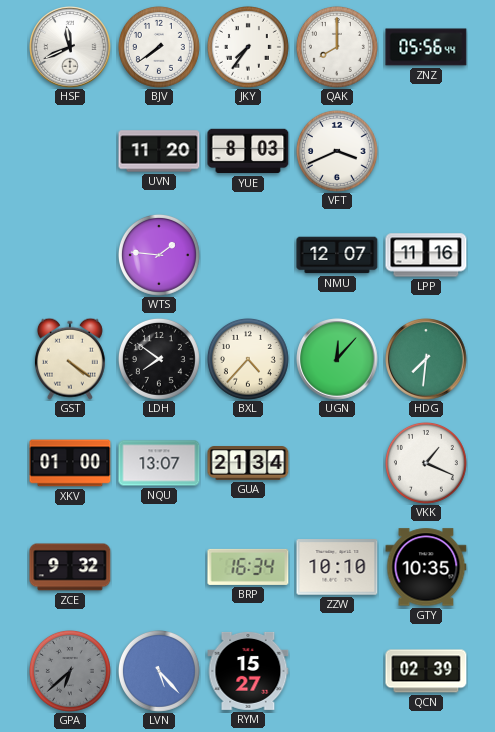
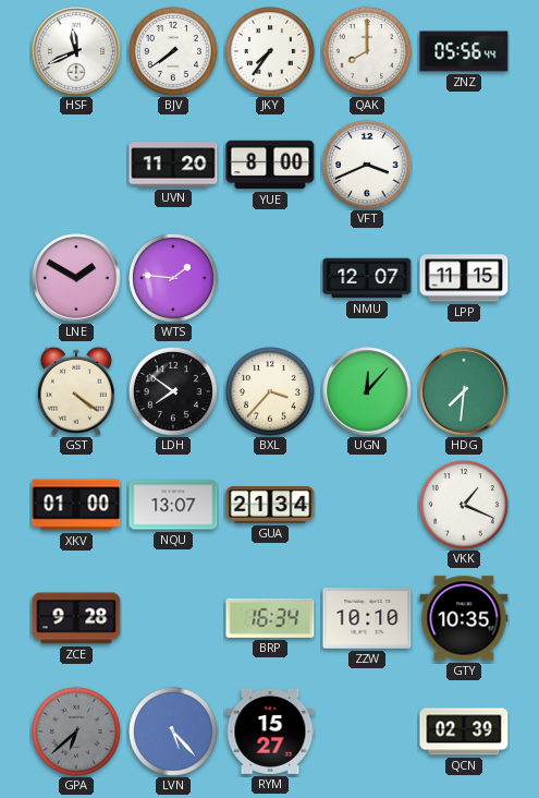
YUE: 8:03 -> 8:00
LNE: none -> 1:50
LPP: 11:16 -> 11:15
BXL: 4:37 -> 3:37
ZCE: 9:32 -> 9:28
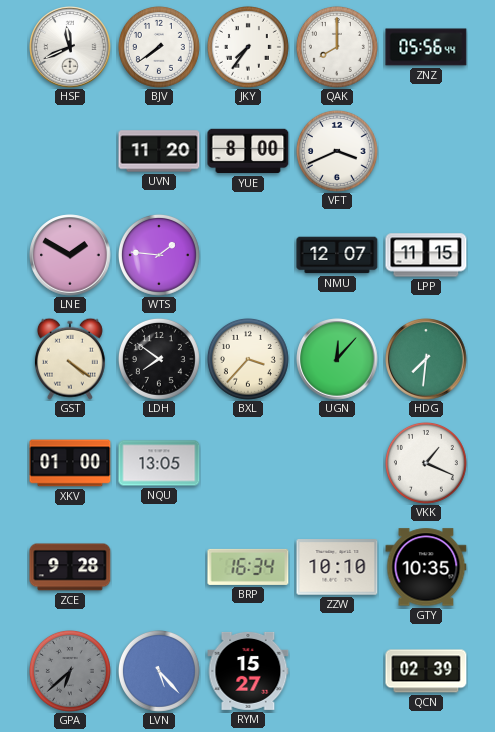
NQU: 13:07 -> 13:05
GUA: 21:34 -> none
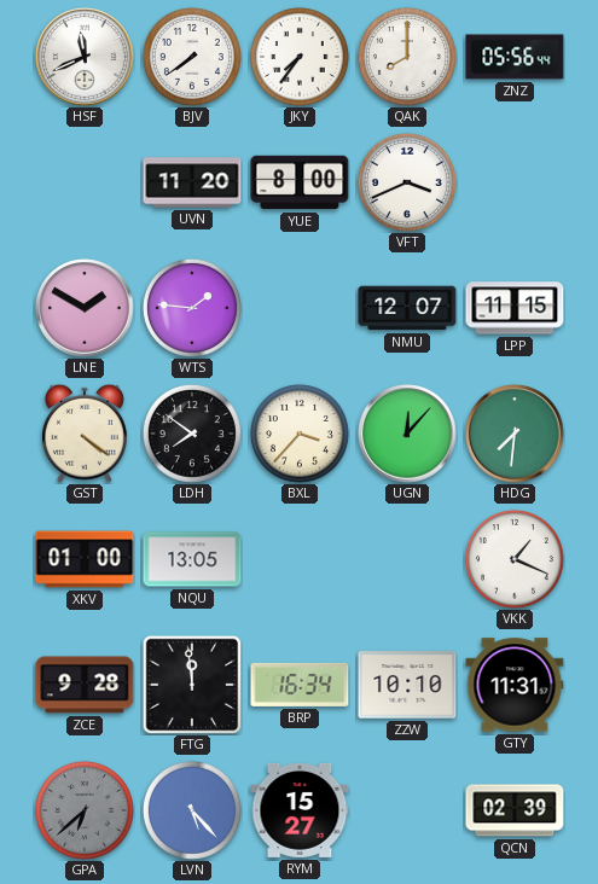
FTG: none -> 11:59
GTY: 10:35 -> 11:31
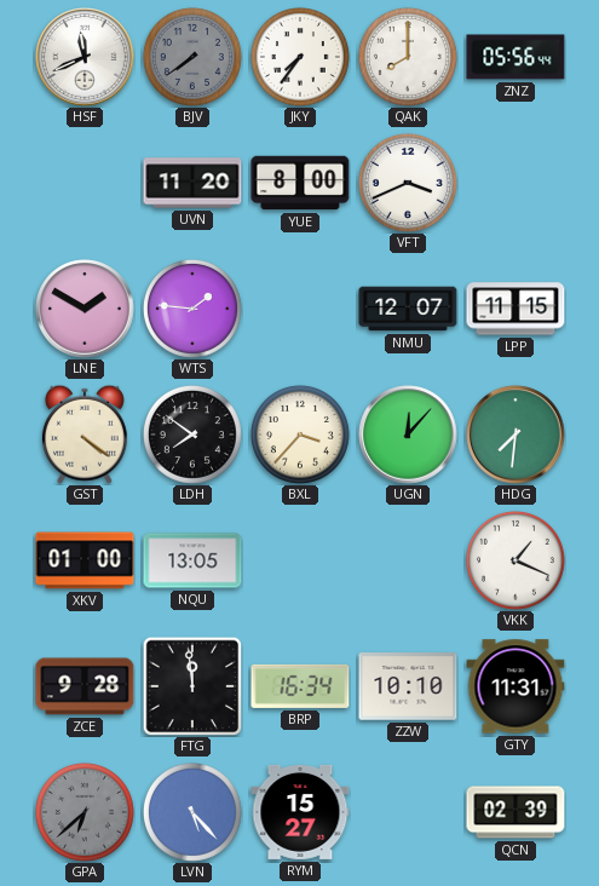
BJV dial: white -> grey
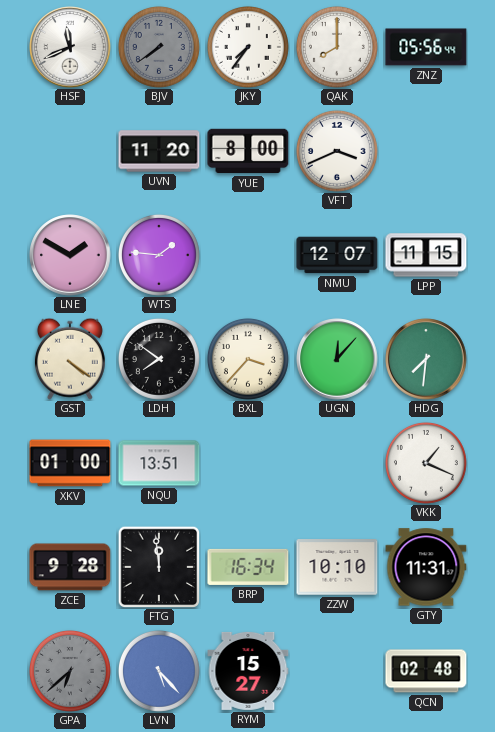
NQU: 13:05 -> 13:51
QCN: 02:39 -> 02:48
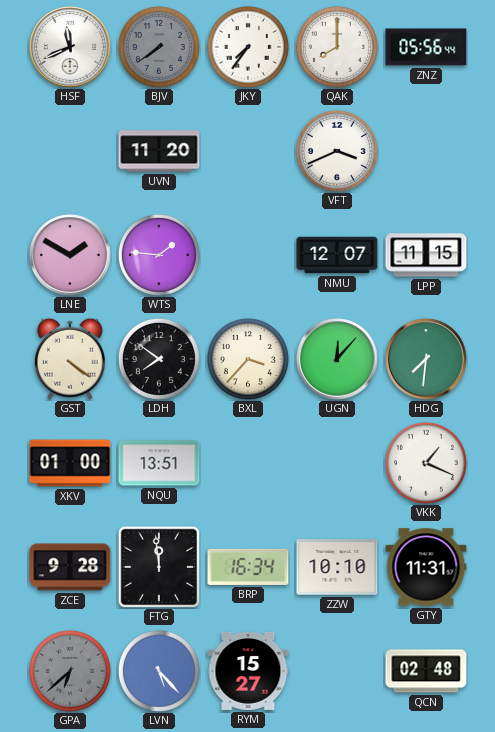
YUE: 8:00 -> none
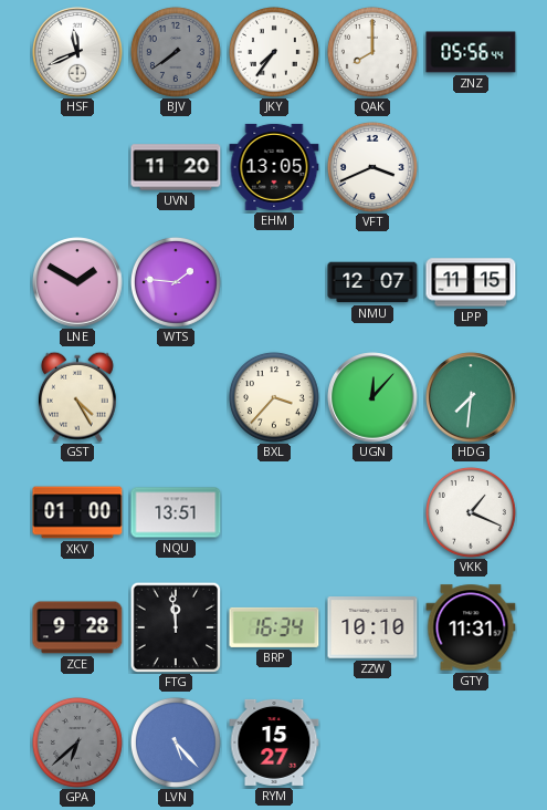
EHM: none -> 13:05
GST: 4:21 -> 4:25
LDH: 7:51 -> none
QCN: 02:48 -> none
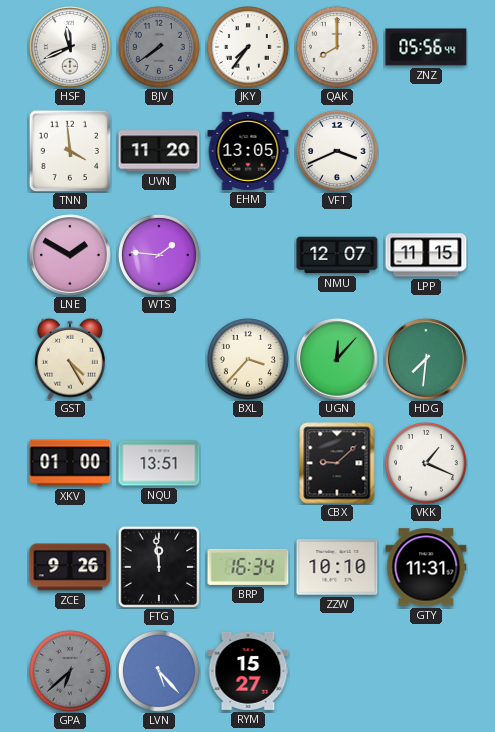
TNN: none -> 3:59
CBX: none -> 9:08
ZCE: 9:28 -> 9:26
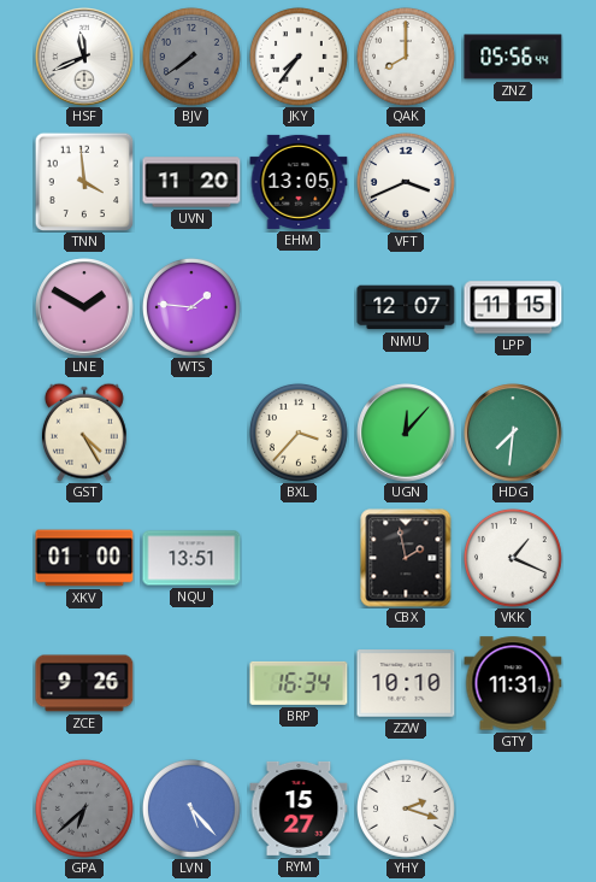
CBX: 9:08 -> 1:58
FTG: 11:59 -> none
YHY: none -> 2:18
